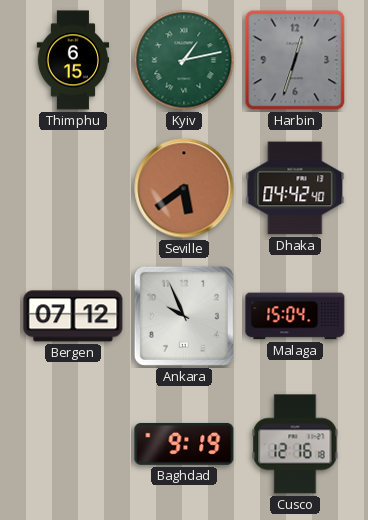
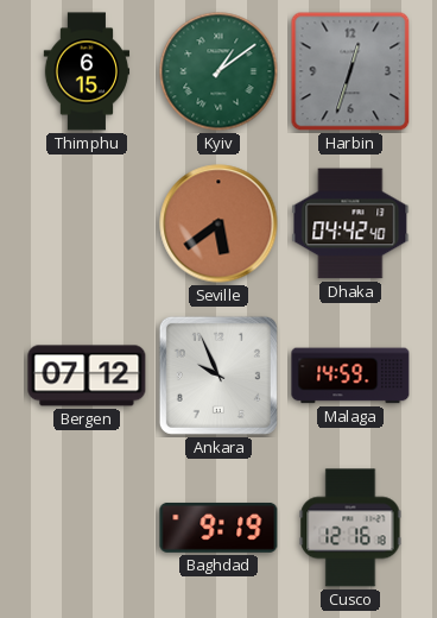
Kyiv: 1:13 -> 1:09
Malaga: 15:04 -> 14:59
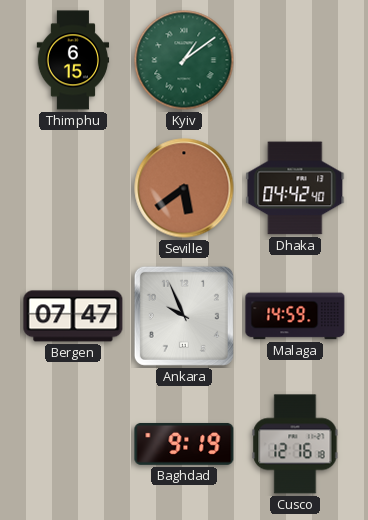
Harbin: 12:33 -> none
Bergen: 07:12 -> 07:47
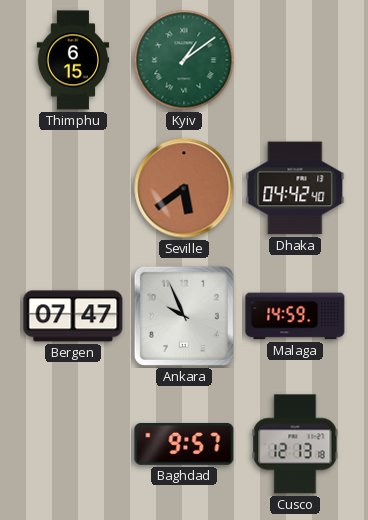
Baghdad: 9:19 -> 9:57
Cusco: 12:16 -> 12:13
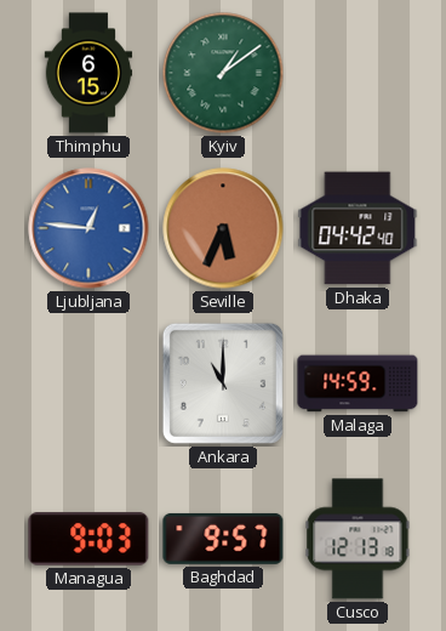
Ljubljana: none -> 12:46
Seville: 5:39 -> 5:34
Bergen: 07:47 -> none
Ankara: 9:56 -> 11:00
Managua: none -> 9:03
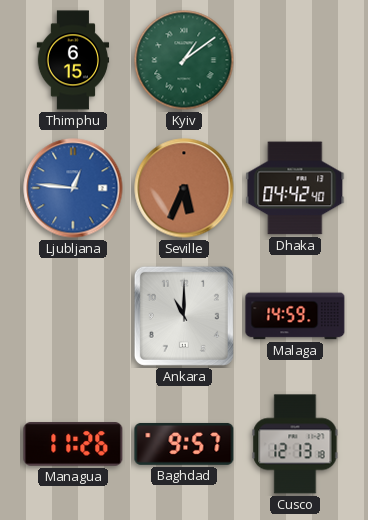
Managua: 9:03 -> 11:26
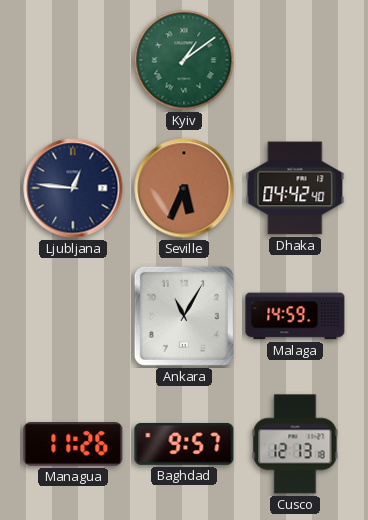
Thimphu: 6:15 -> none
Ljubljana dial: blue -> navy
Ankara: 11:00 -> 11:05
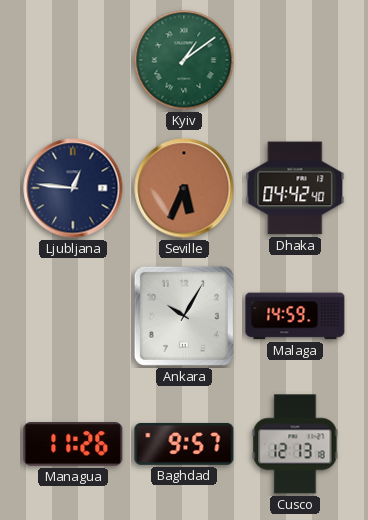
Ankara: 11:05 -> 10:05
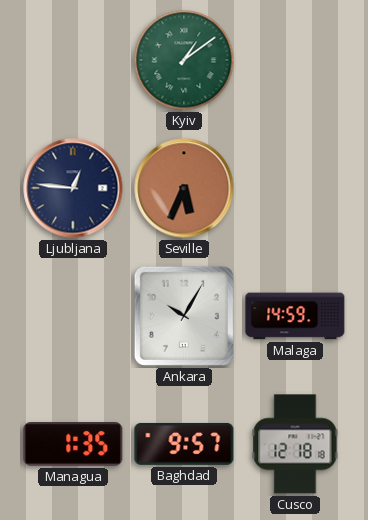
Dhaka: 04:42 -> none
Managua: 11:26 -> 1:35
Cusco: 12:13 -> 12:18
